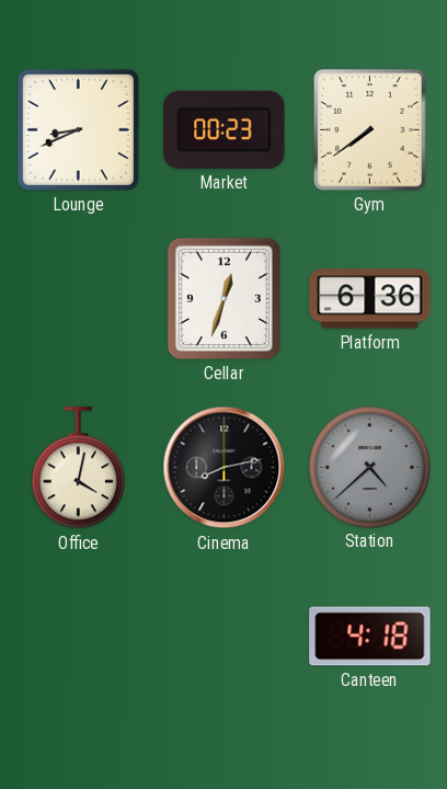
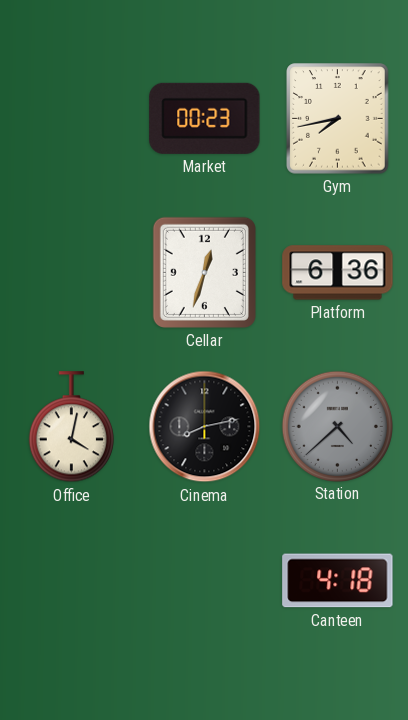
Lounge: 8:41 -> none
Gym: 7:39 -> 7:43
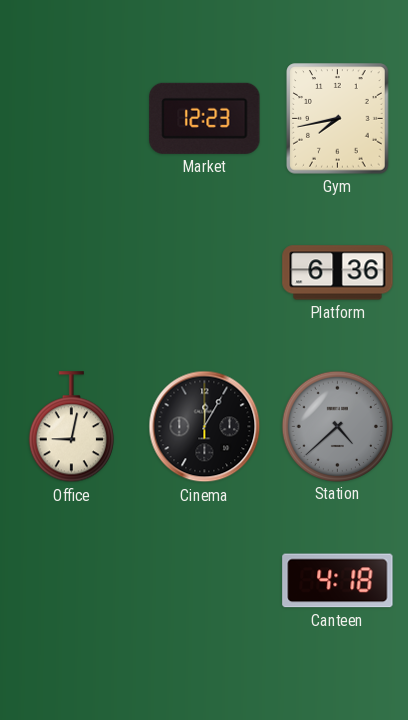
Market: 00:23 -> 12:23
Cellar: 12:33 -> none
Office: 4:02 -> 9:02
Cinema: 8:13 -> 12:05
